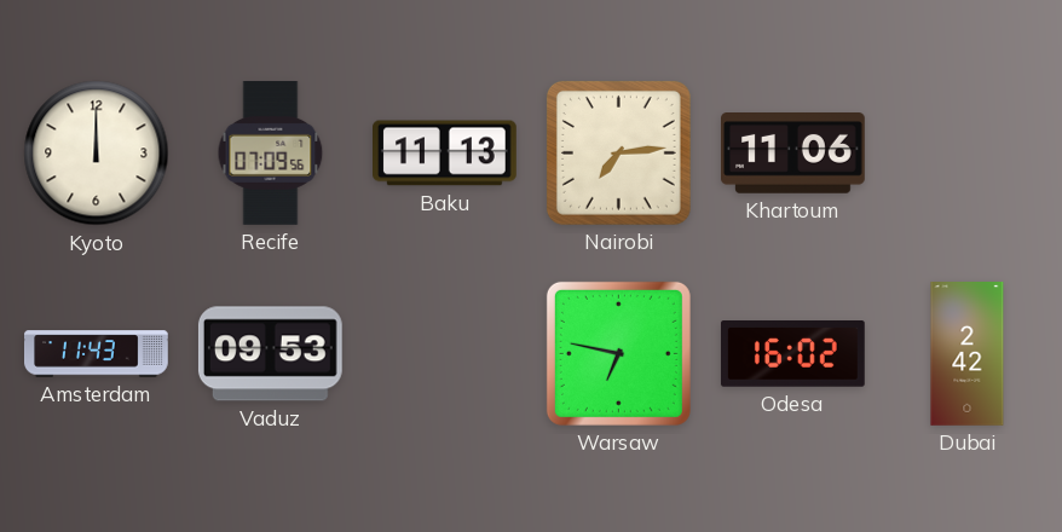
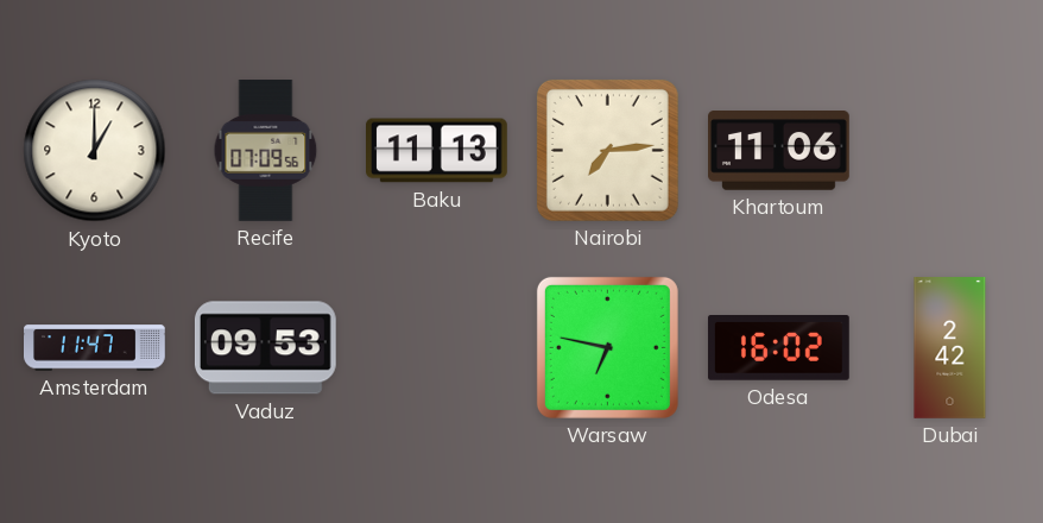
Kyoto: 12:00 -> 1:00
Amsterdam: 11:43 -> 11:47
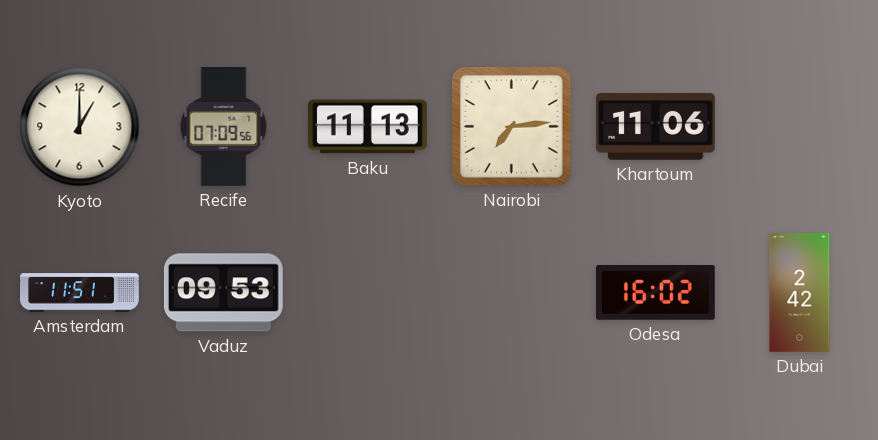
Amsterdam: 11:47 -> 11:51
Warsaw: 6:47 -> none
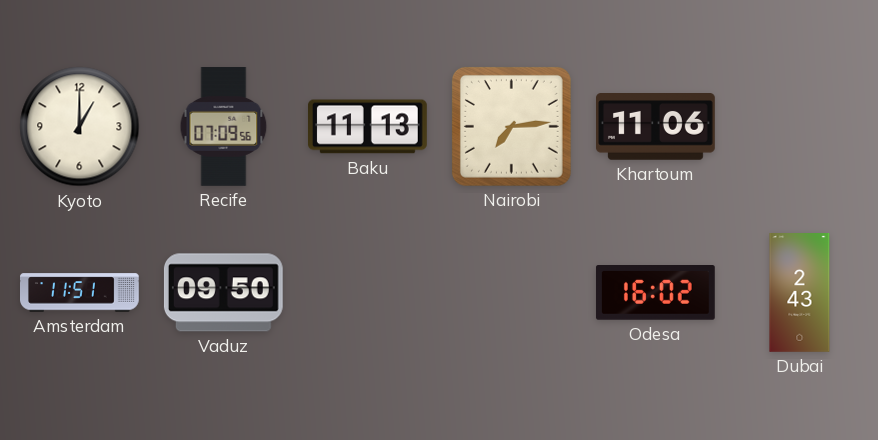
Vaduz: 09:53 -> 09:50
Dubai: 2:42 -> 2:43
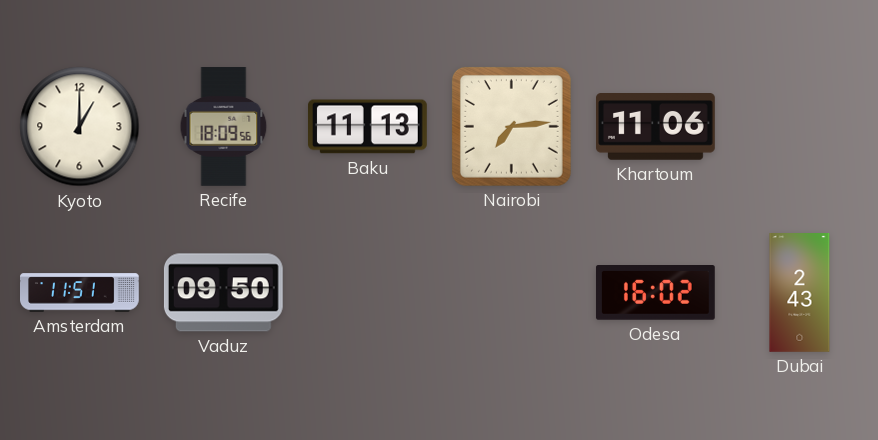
Recife: 07:09 -> 18:09
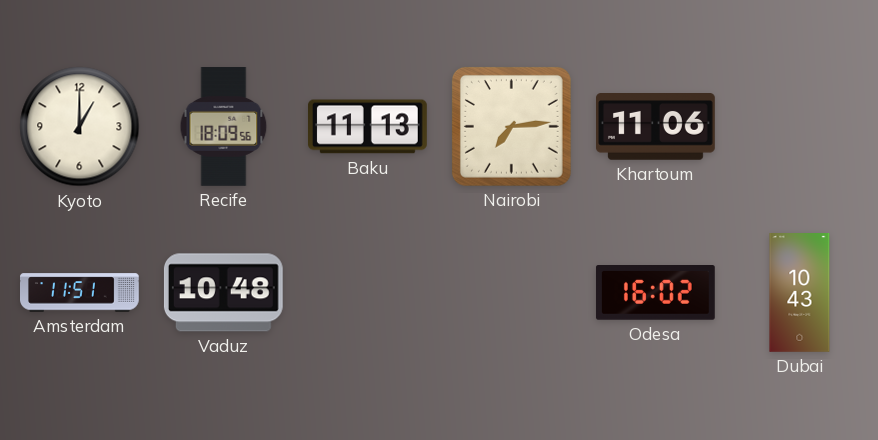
Vaduz: 09:50 -> 10:48
Dubai: 2:43 -> 10:43
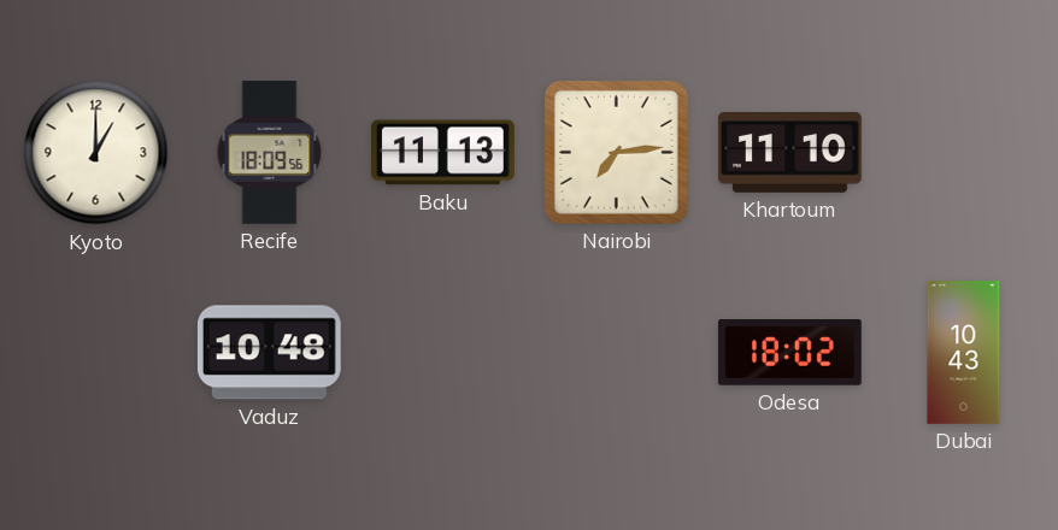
Khartoum: 11:06 -> 11:10
Amsterdam: 11:51 -> none
Odesa: 16:02 -> 18:02
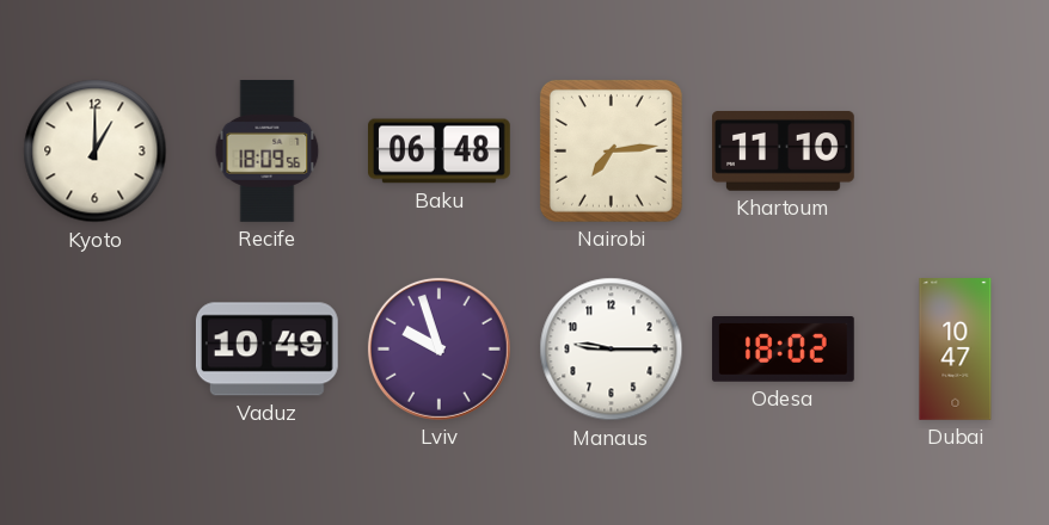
Baku: 11:13 -> 06:48
Vaduz: 10:48 -> 10:49
Lviv: none -> 9:57
Manaus: none -> 9:15
Dubai: 10:43 -> 10:47
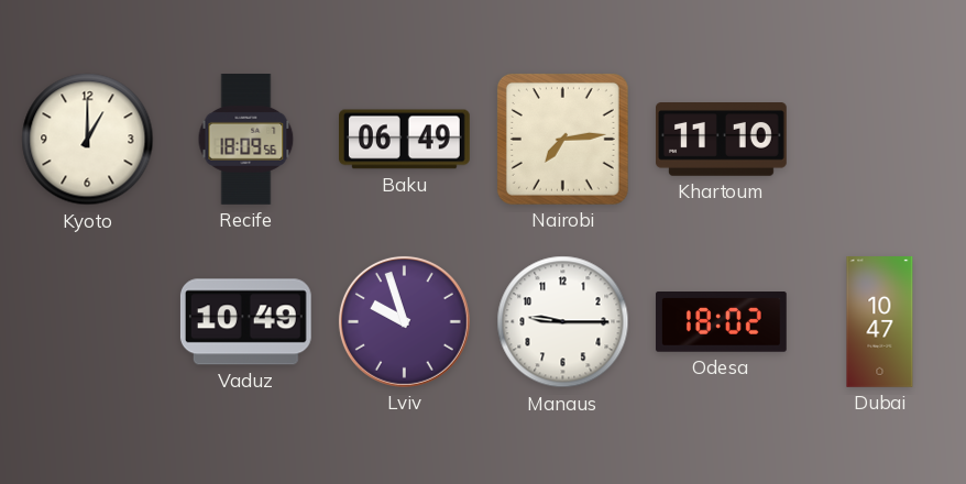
Baku: 06:48 -> 06:49
